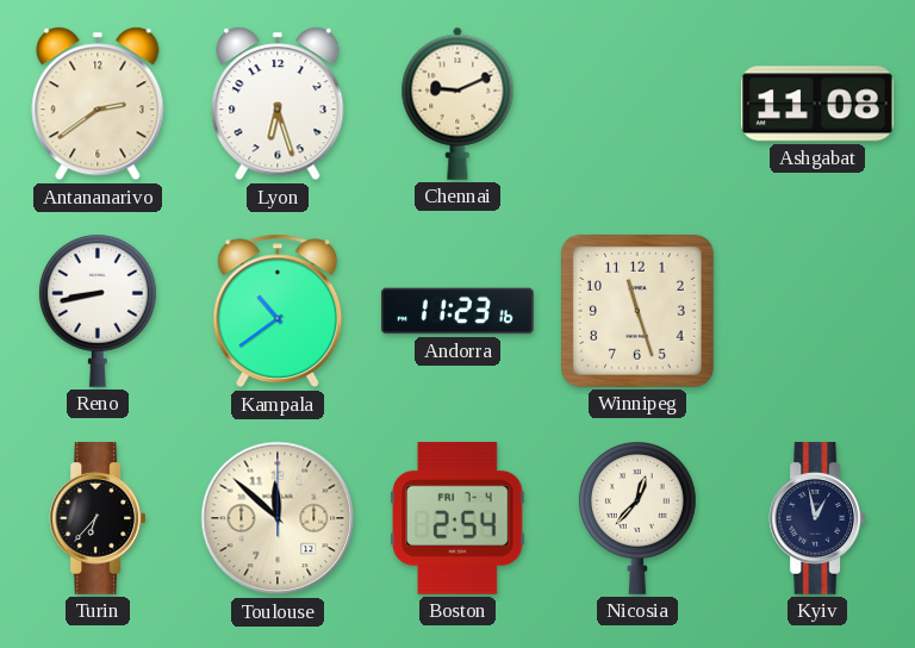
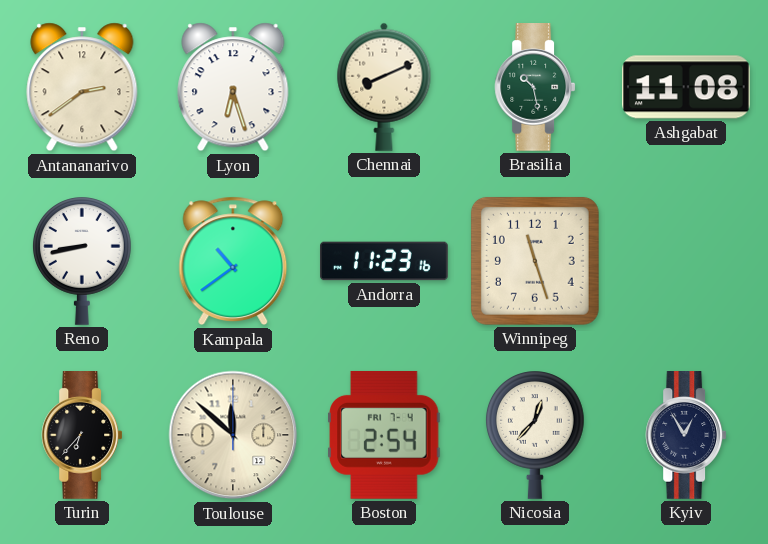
Chennai: 9:11 -> 8:11
Brasilia: none -> 10:28
Kyiv: 12:58 -> 12:55
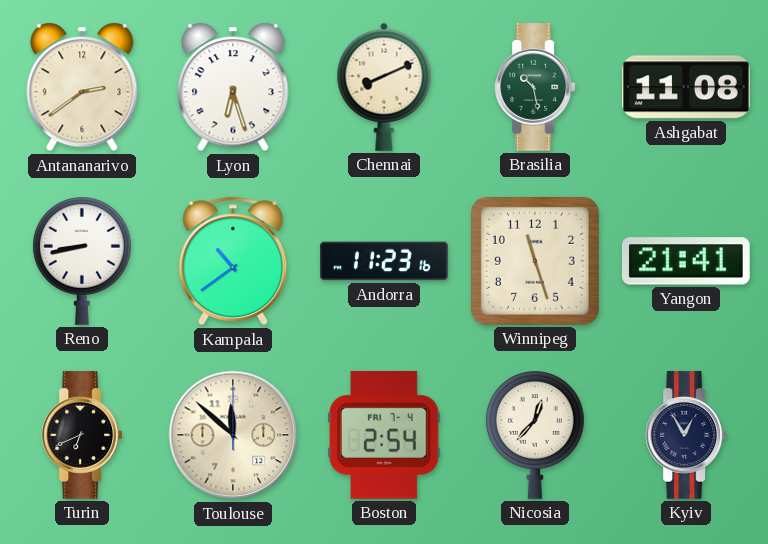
Yangon: none -> 21:41
Turin: 6:37 -> 6:41
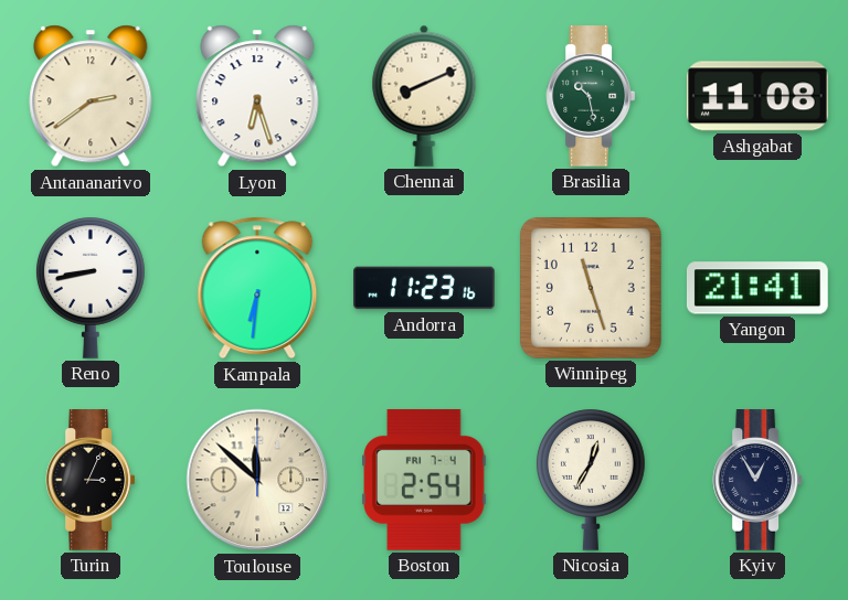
Kampala: 10:39 -> 6:31
Turin: 6:41 -> 3:04
Nicosia: 12:37 -> 12:35
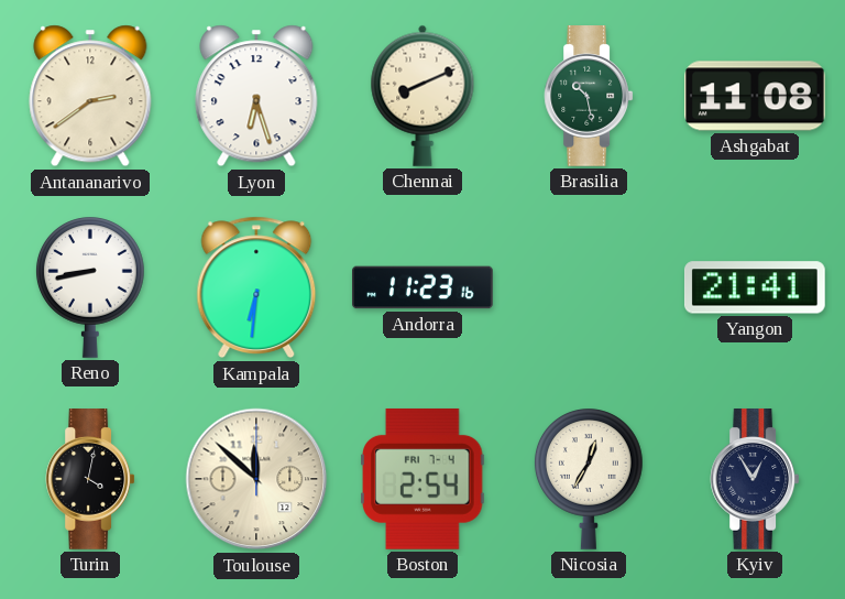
Winnipeg: 11:27 -> none
Turin: 3:04 -> 4:02
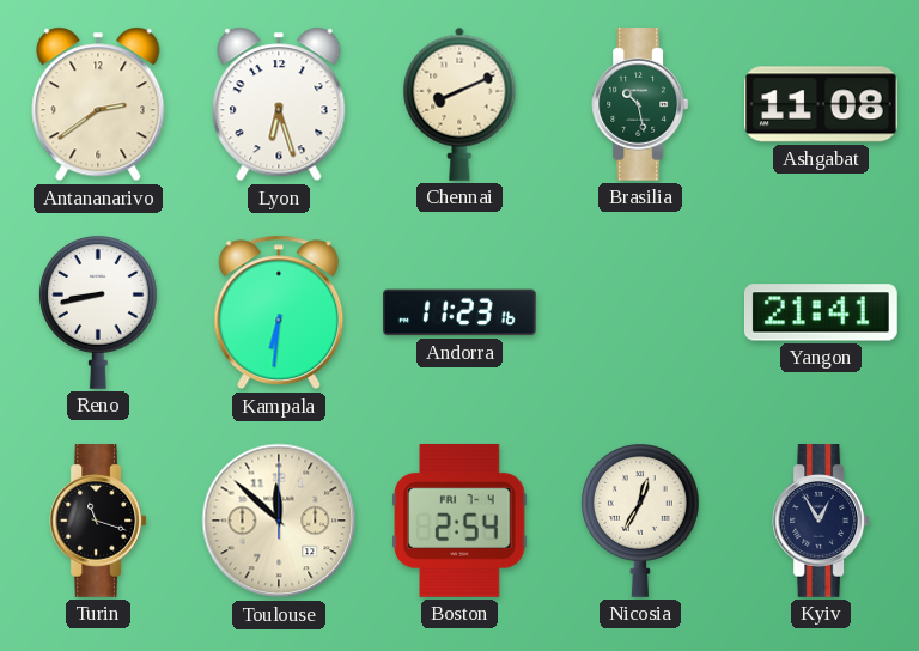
Turin: 4:02 -> 11:18
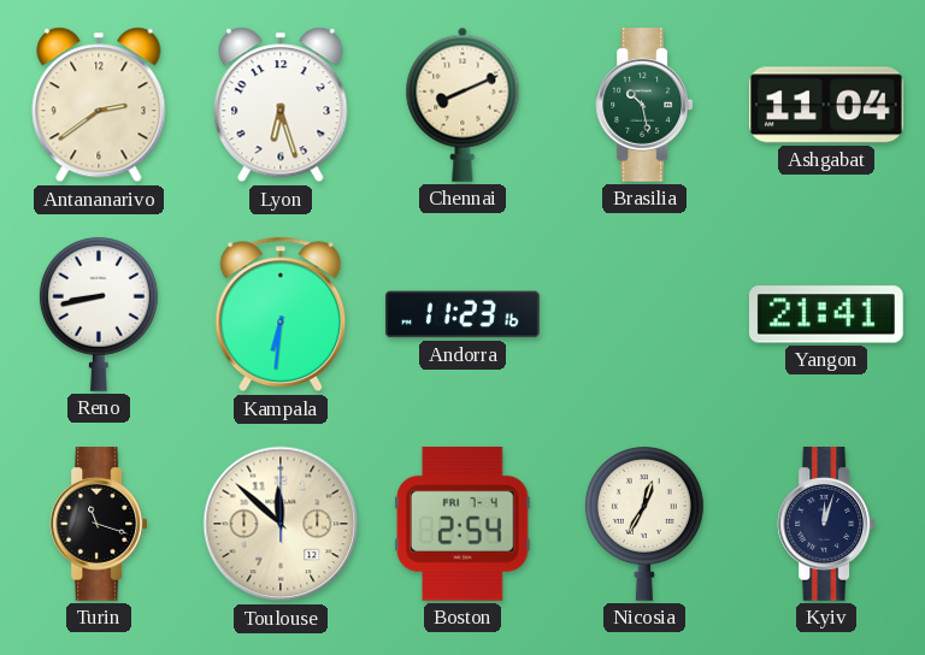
Ashgabat: 11:08 -> 11:04
Kyiv: 12:55 -> 12:03
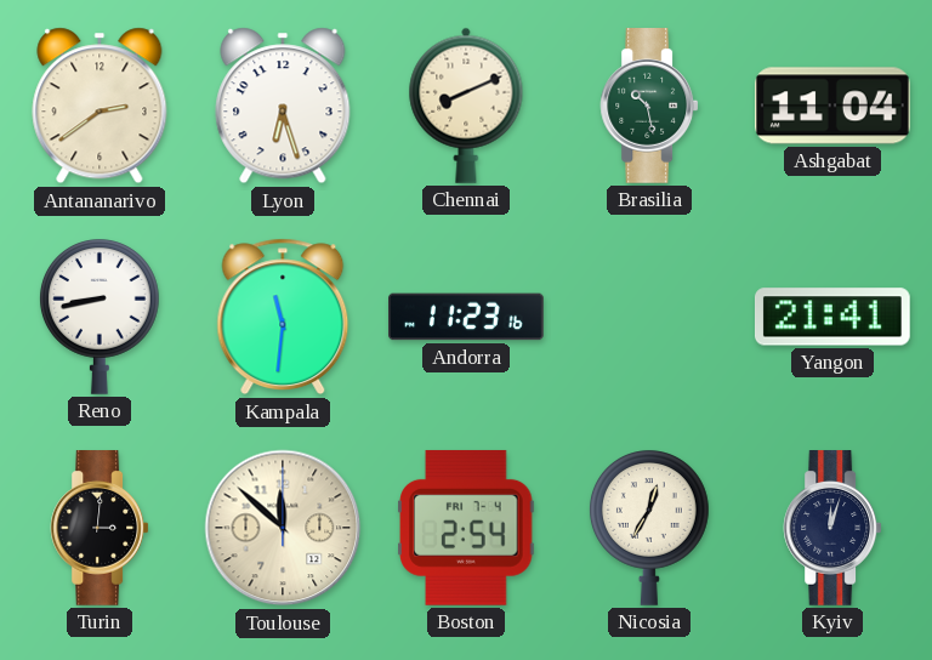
Kampala: 6:31 -> 11:31
Turin: 11:18 -> 3:01
